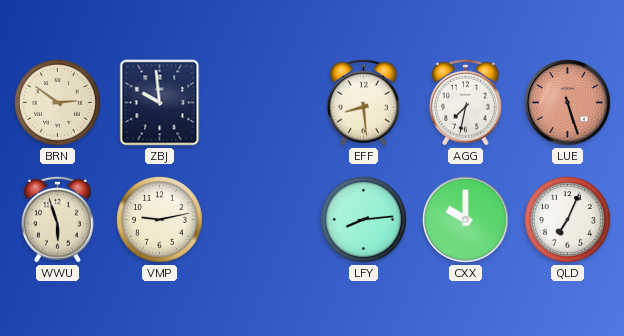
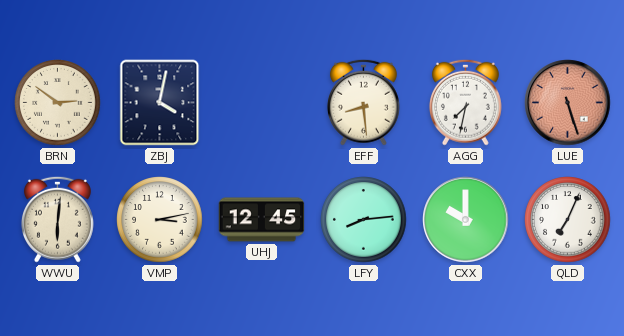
ZBJ: 9:59 -> 4:02
WWU: 5:57 -> 6:01
VMP: 9:13 -> 3:13
UHJ: none -> 12:45
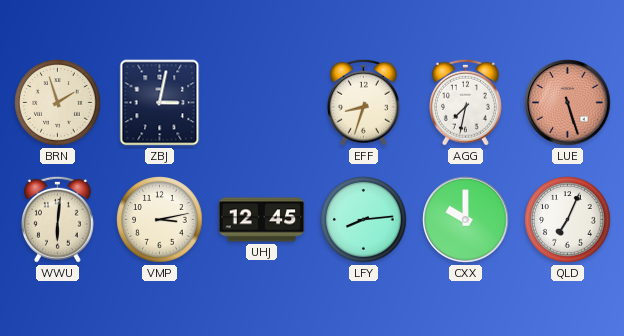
BRN: 2:51 -> 1:57
ZBJ: 4:02 -> 3:02
EFF: 8:29 -> 8:33
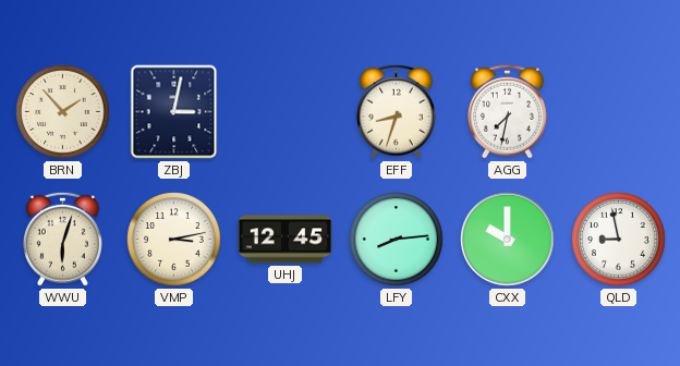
BRN: 1:57 -> 1:53
LUE: 5:27 -> none
WWU: 6:01 -> 6:03
QLD: 7:04 -> 8:58
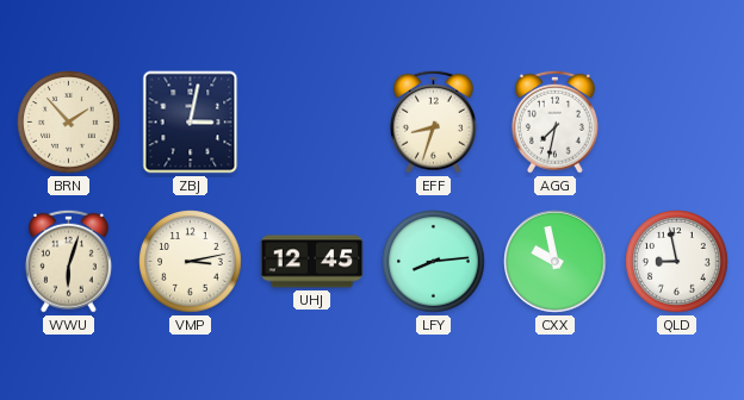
CXX: 10:00 -> 9:58
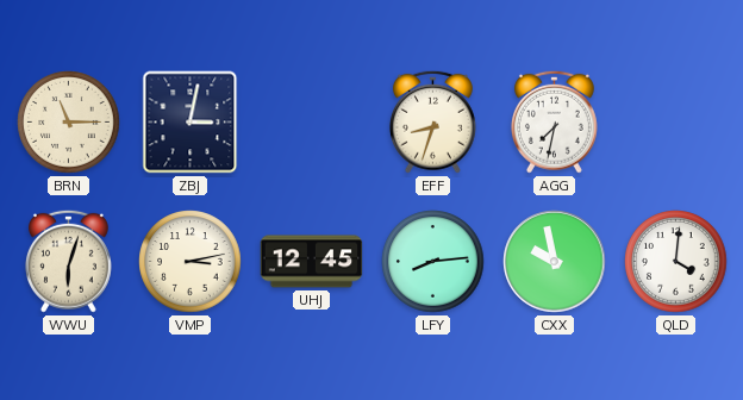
BRN: 1:53 -> 11:15
QLD: 8:58 -> 4:01
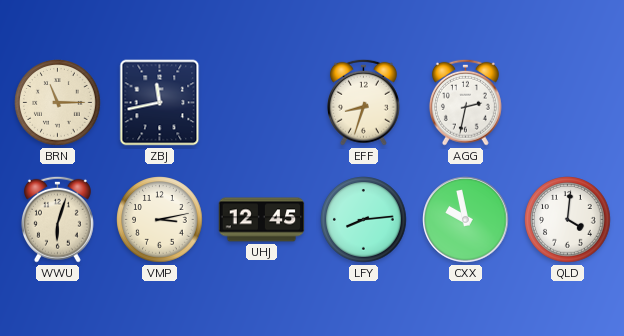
ZBJ: 3:02 -> 11:43
AGG: 7:32 -> 2:32
